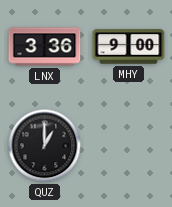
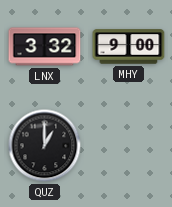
LNX: 3:36 -> 3:32
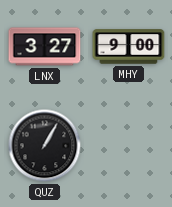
LNX: 3:32 -> 3:27
QUZ: 1:00 -> 1:05
